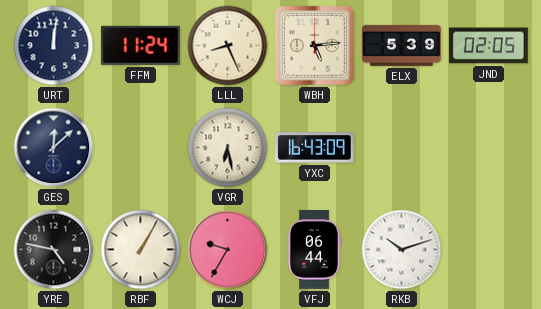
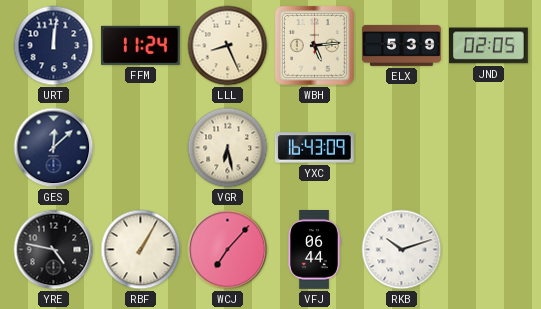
WCJ: 9:35 -> 7:07
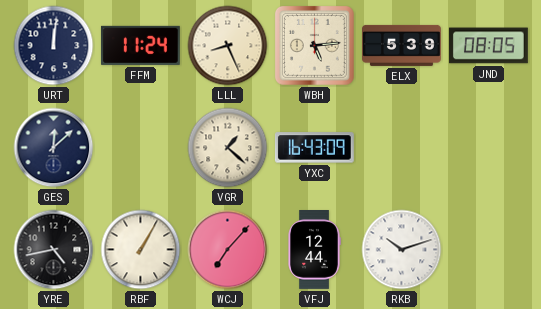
JND: 02:05 -> 08:05
VGR: 6:28 -> 1:22
YRE: 4:47 -> 4:43
VFJ: 06:44 -> 12:44
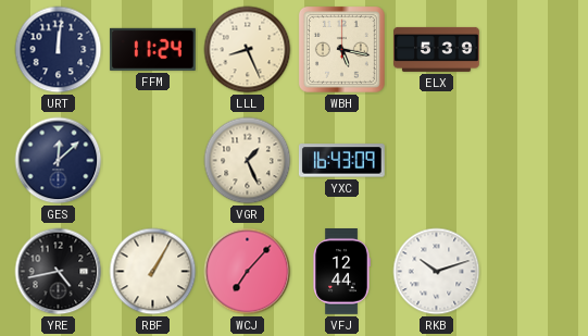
WBH: 5:14 -> 5:17
JND: 08:05 -> none
VGR: 1:22 -> 1:26
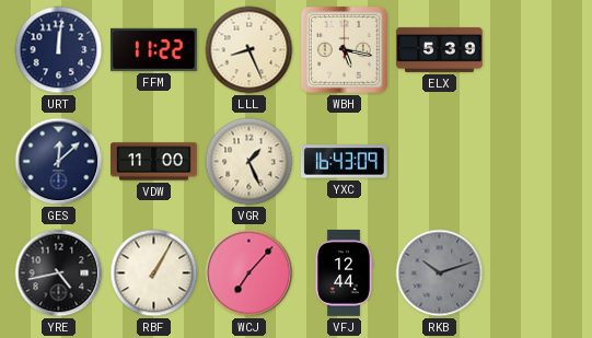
FFM: 11:24 -> 11:22
VDW: none -> 11:00
RKB dial: white -> grey
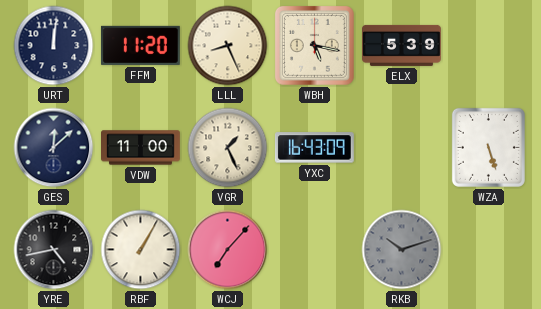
FFM: 11:22 -> 11:20
WZA: none -> 5:27
VFJ: 12:44 -> none
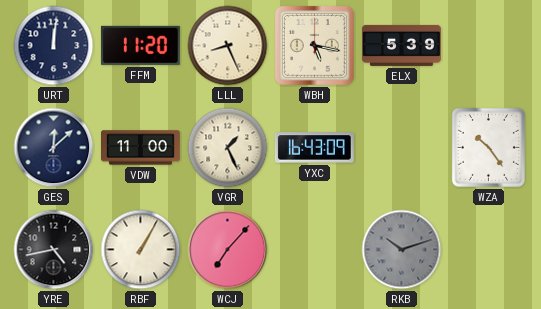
WZA: 5:27 -> 10:24
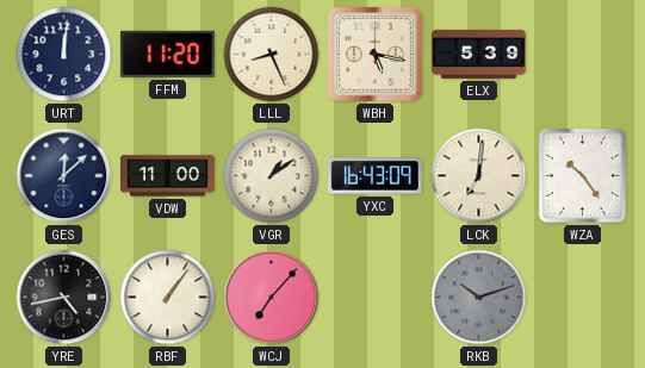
VGR: 1:26 -> 1:09
LCK: none -> 7:01
RBF: 1:05 -> 1:06
